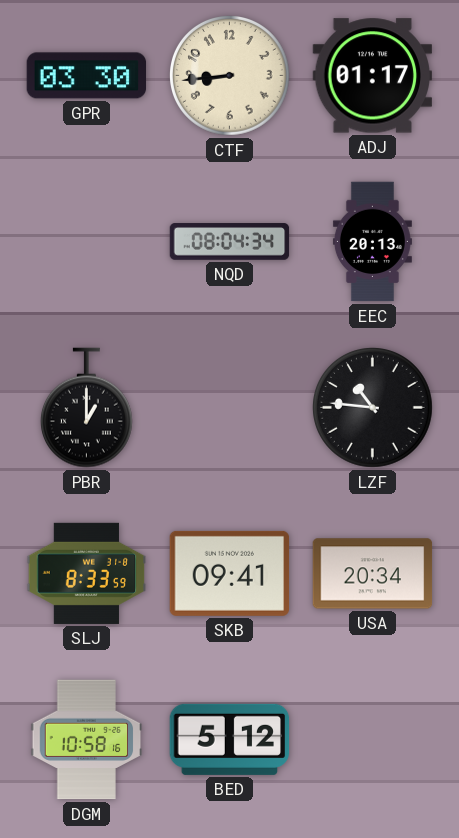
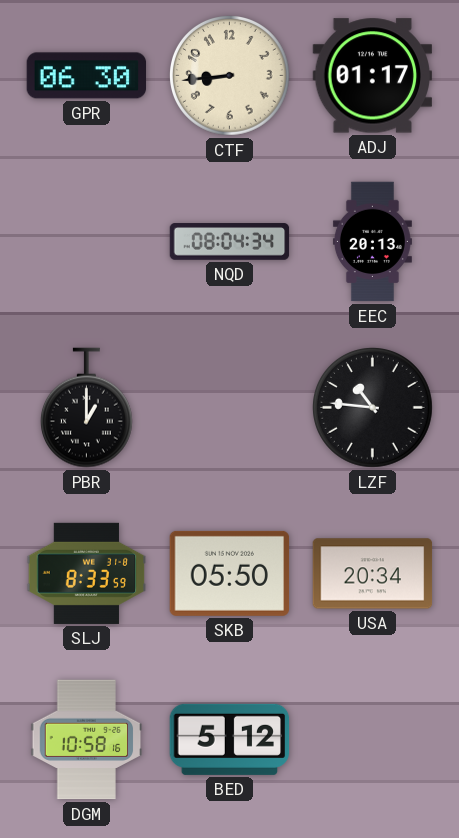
GPR: 03:30 -> 06:30
SKB: 09:41 -> 05:50
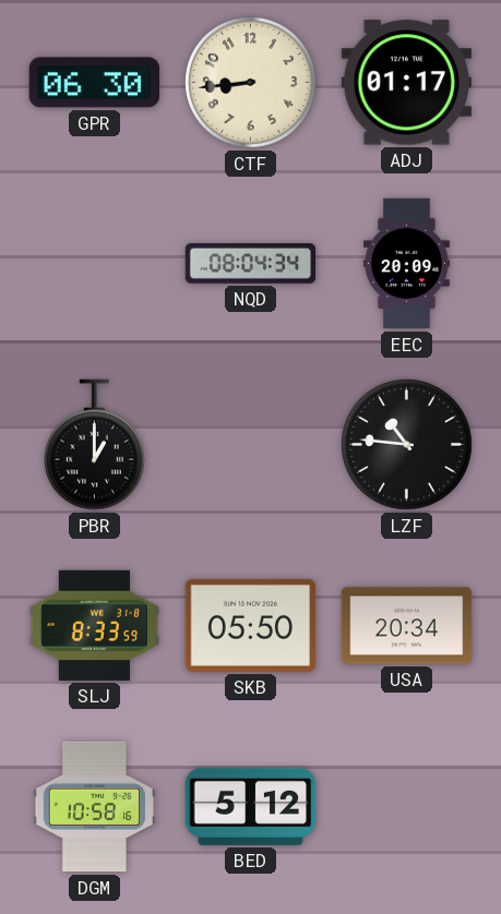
EEC: 20:13 -> 20:09
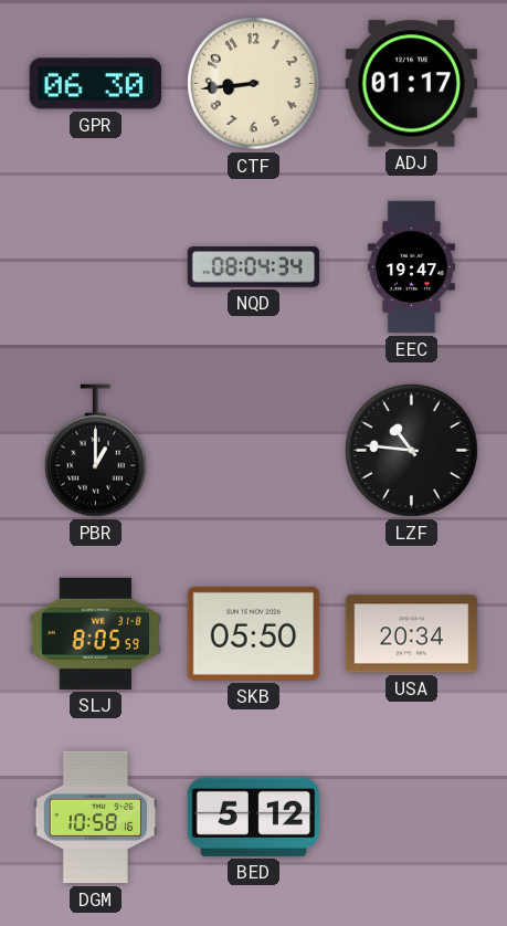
EEC: 20:09 -> 19:47
SLJ: 8:33 -> 8:05
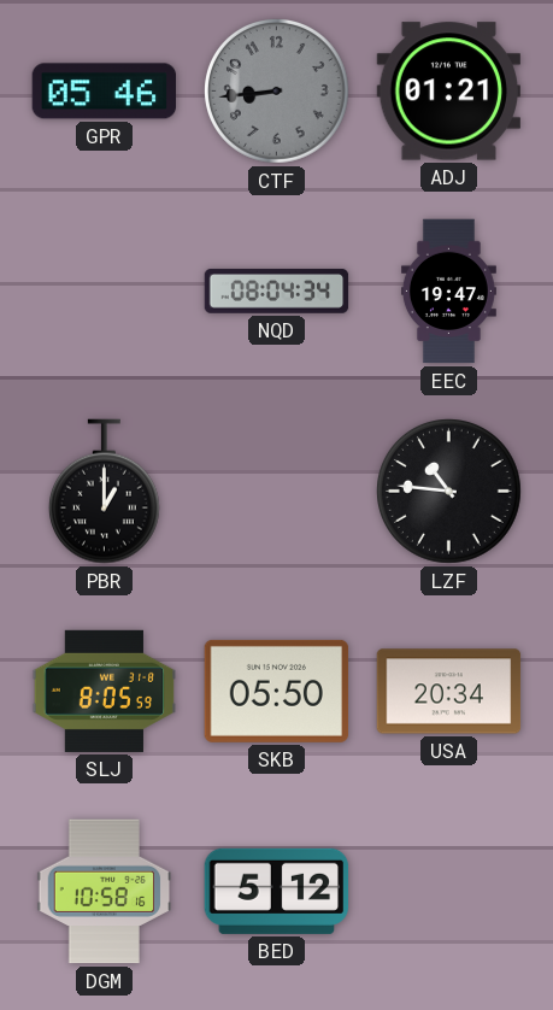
GPR: 06:30 -> 05:46
CTF dial: cream -> grey
ADJ: 01:17 -> 01:21
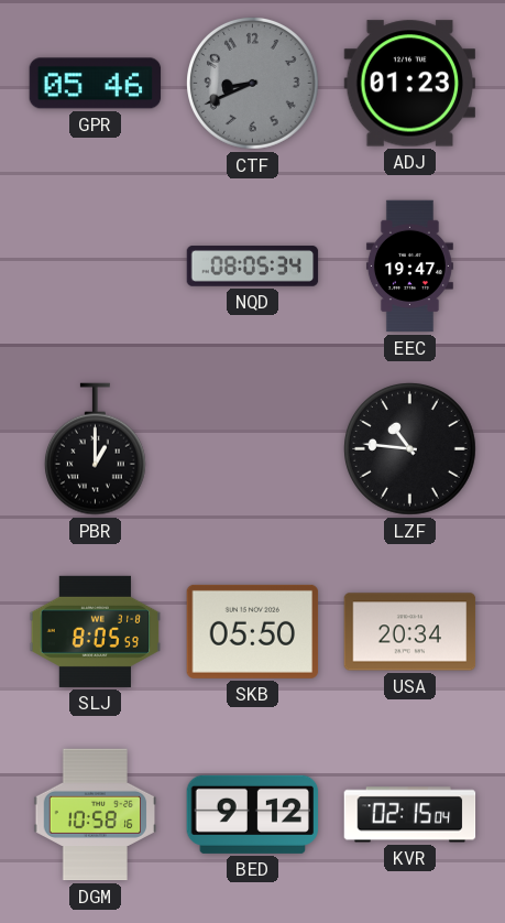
CTF: 8:44 -> 8:41
ADJ: 01:21 -> 01:23
NQD: 08:04 -> 08:05
BED: 5:12 -> 9:12
KVR: none -> 02:15
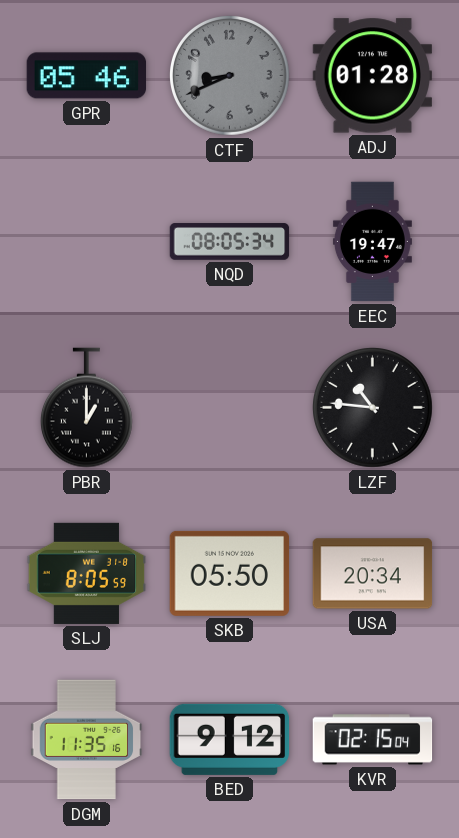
ADJ: 01:23 -> 01:28
DGM: 10:58 -> 11:35
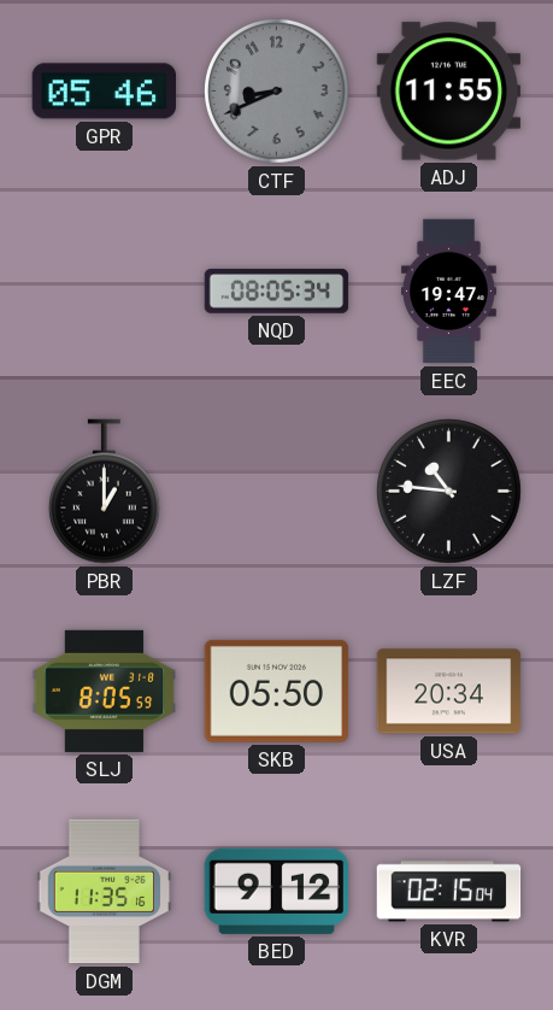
ADJ: 01:28 -> 11:55
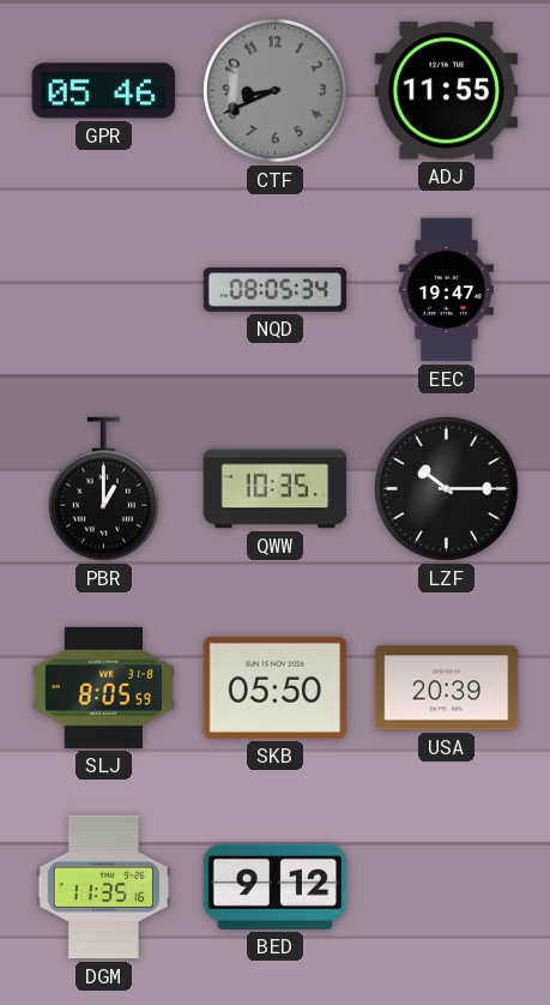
QWW: none -> 10:35
LZF: 10:46 -> 10:15
USA: 20:34 -> 20:39
KVR: 02:15 -> none
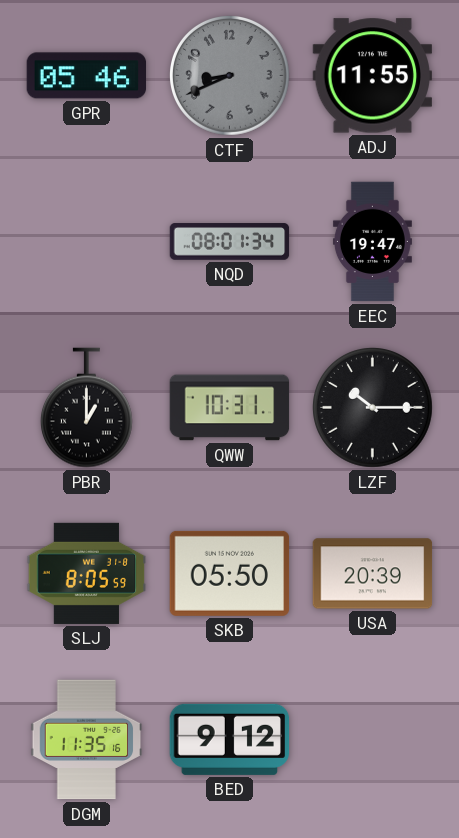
NQD: 08:05 -> 08:01
QWW: 10:35 -> 10:31
